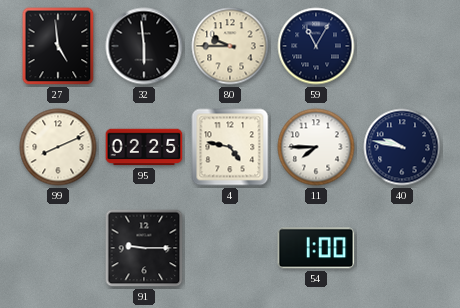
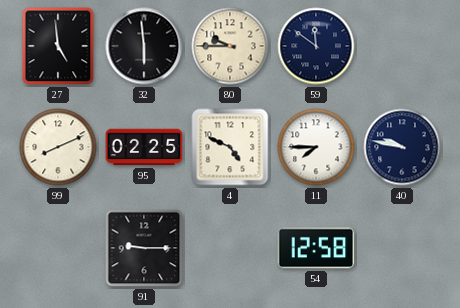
59: 11:05 -> 11:51
4: 4:47 -> 4:49
54: 1:00 -> 12:58
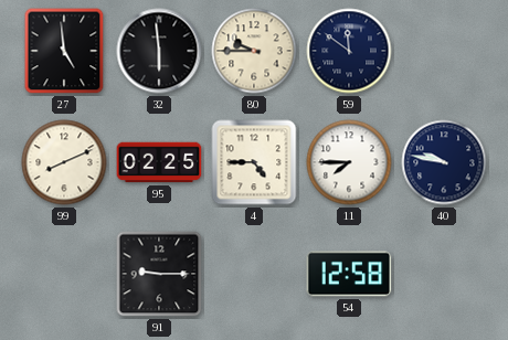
4: 4:49 -> 4:45
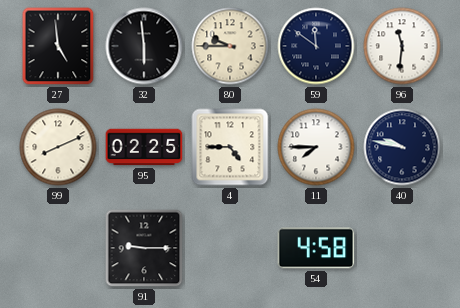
96: none -> 11:31
54: 12:58 -> 4:58
